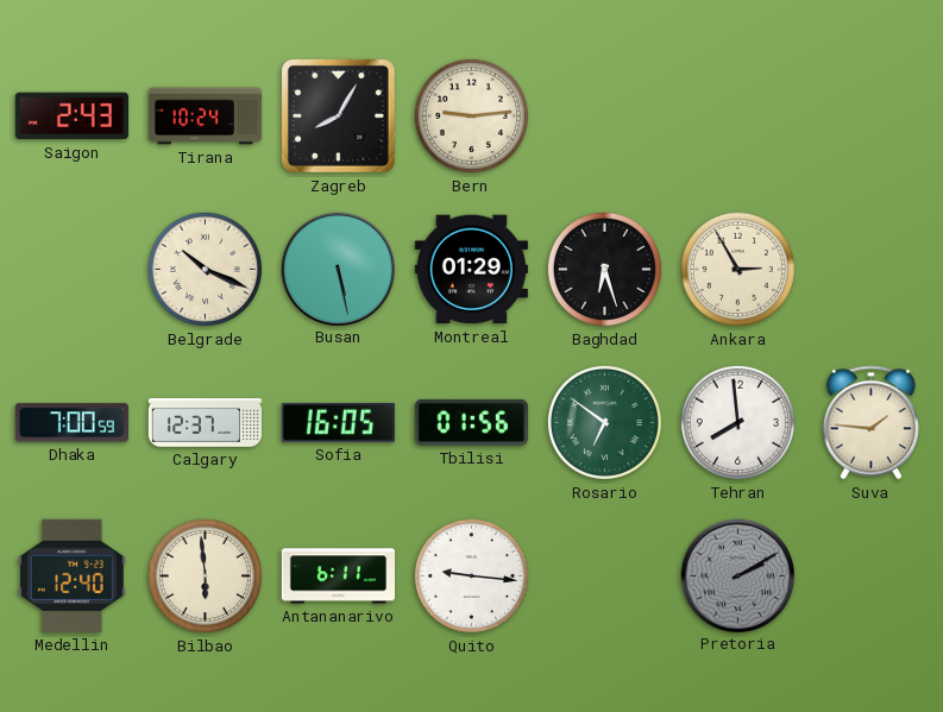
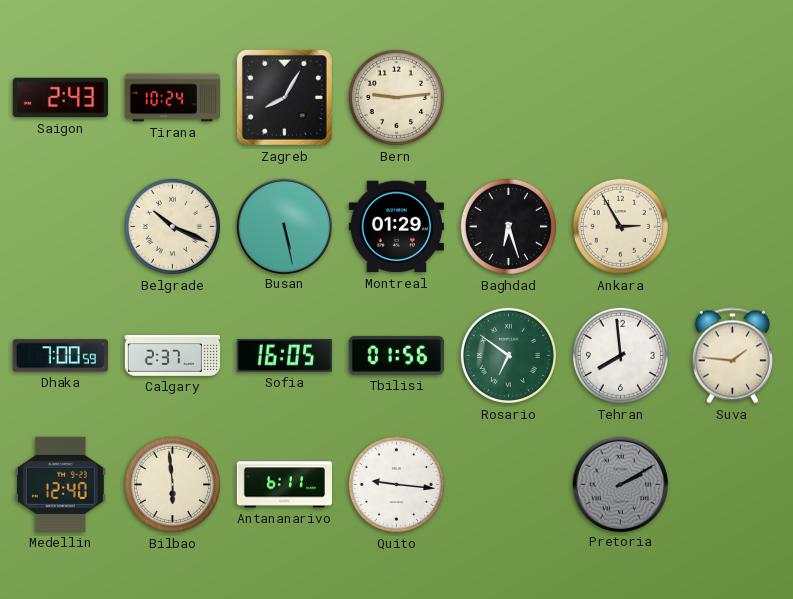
Calgary: 12:37 -> 2:37
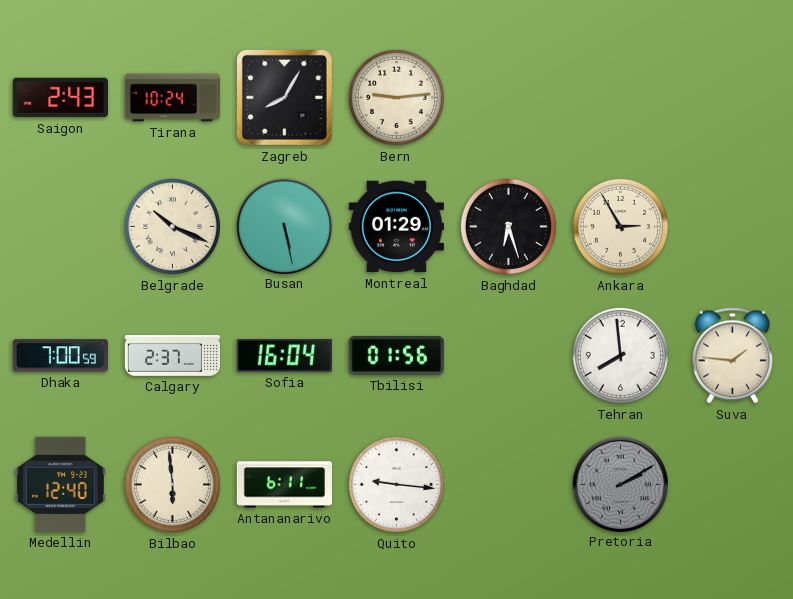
Sofia: 16:05 -> 16:04
Rosario: 6:51 -> none
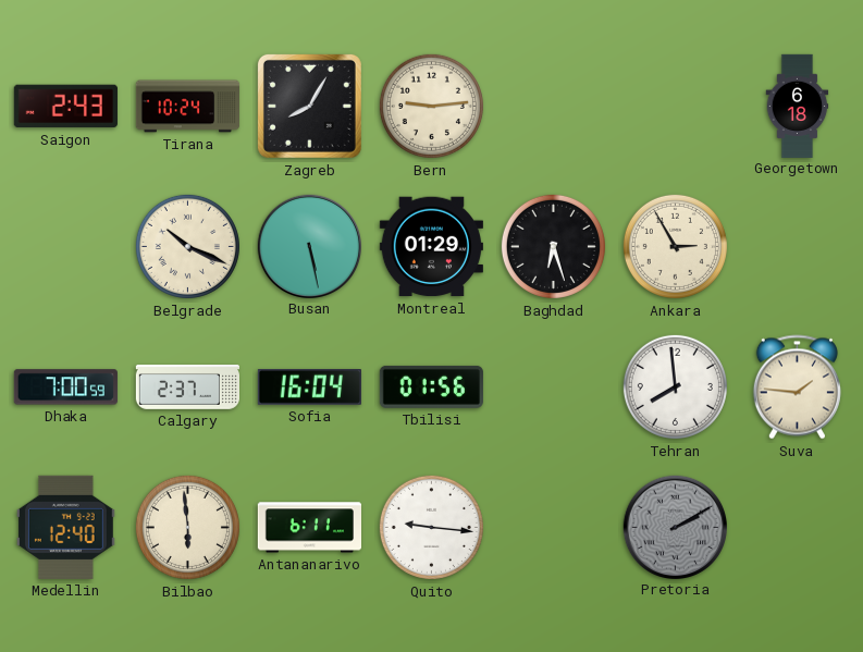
Georgetown: none -> 6:18
